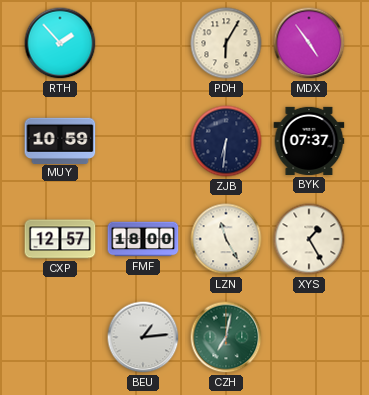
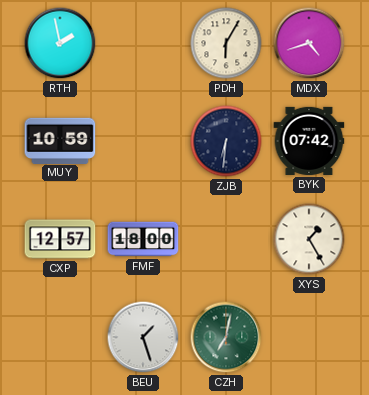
RTH: 1:53 -> 1:58
MDX: 4:54 -> 4:42
BYK: 07:37 -> 07:42
LZN: 11:25 -> none
BEU: 1:14 -> 1:27
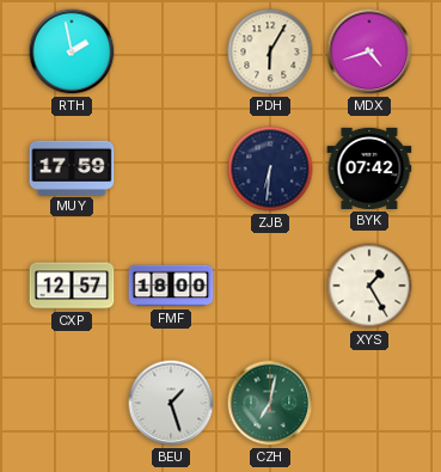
MUY: 10:59 -> 17:59
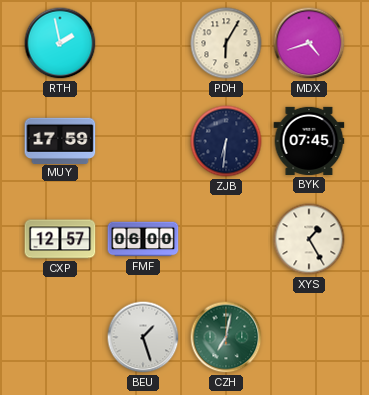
BYK: 07:42 -> 07:45
FMF: 18:00 -> 06:00
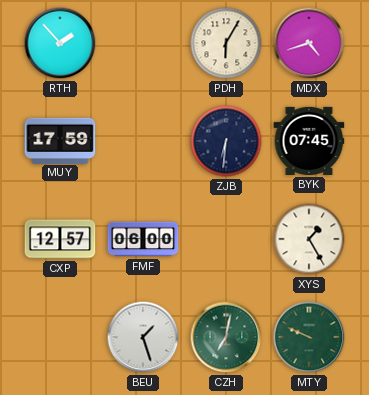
RTH: 1:58 -> 1:53
MTY: none -> 9:49
